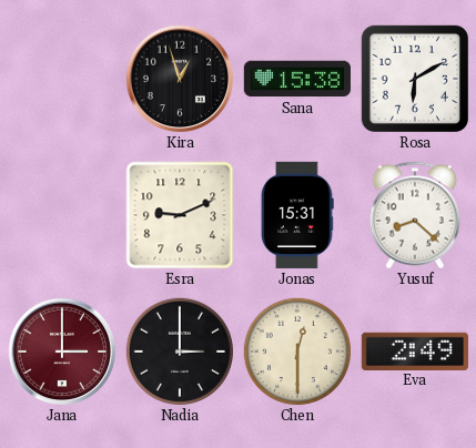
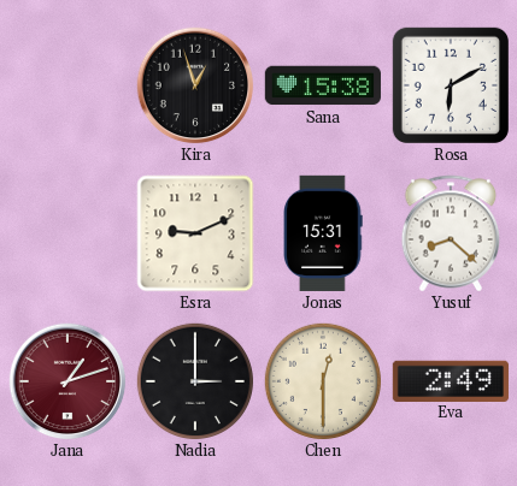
Jana: 3:00 -> 1:12
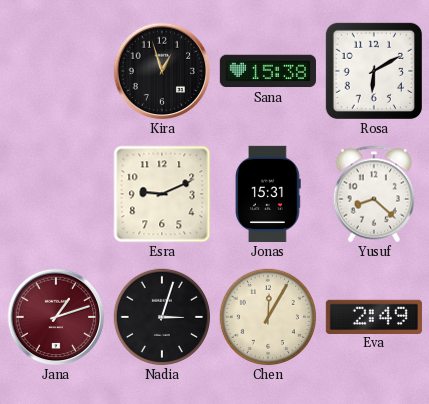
Nadia: 3:00 -> 3:03
Chen: 12:30 -> 12:05
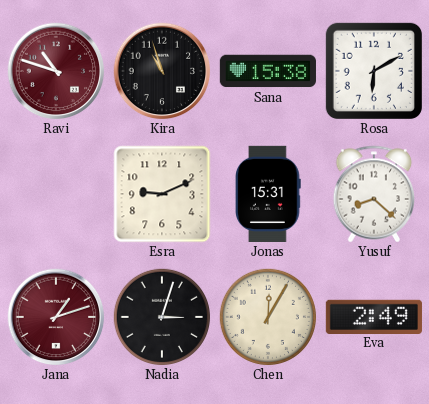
Ravi: none -> 10:48
Kira: 12:57 -> 10:57
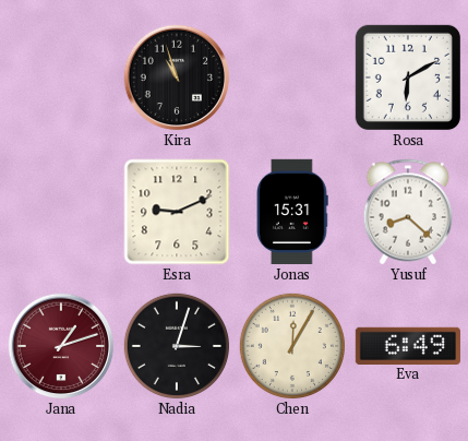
Ravi: 10:48 -> none
Sana: 15:38 -> none
Eva: 2:49 -> 6:49
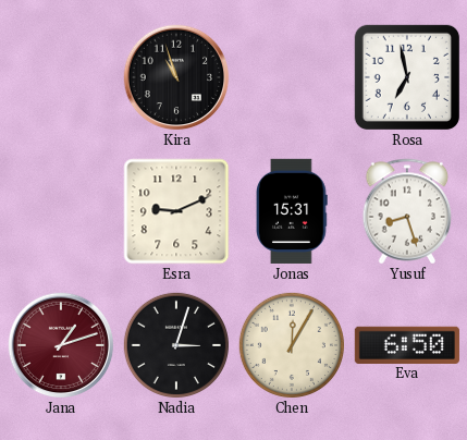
Rosa: 6:10 -> 6:58
Yusuf: 8:22 -> 8:27
Eva: 6:49 -> 6:50
